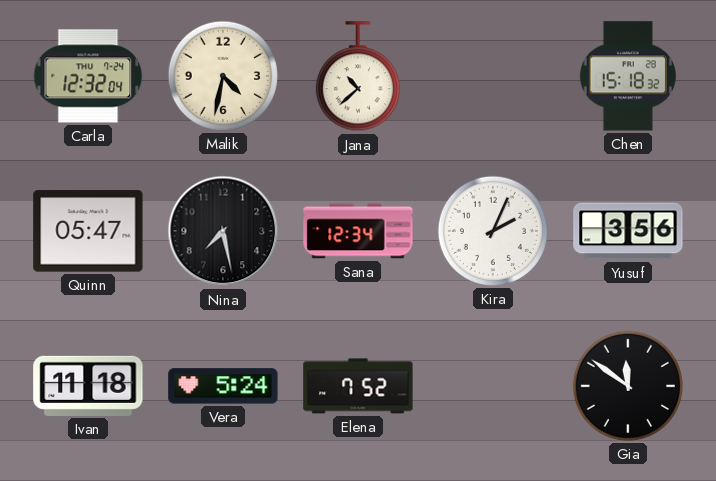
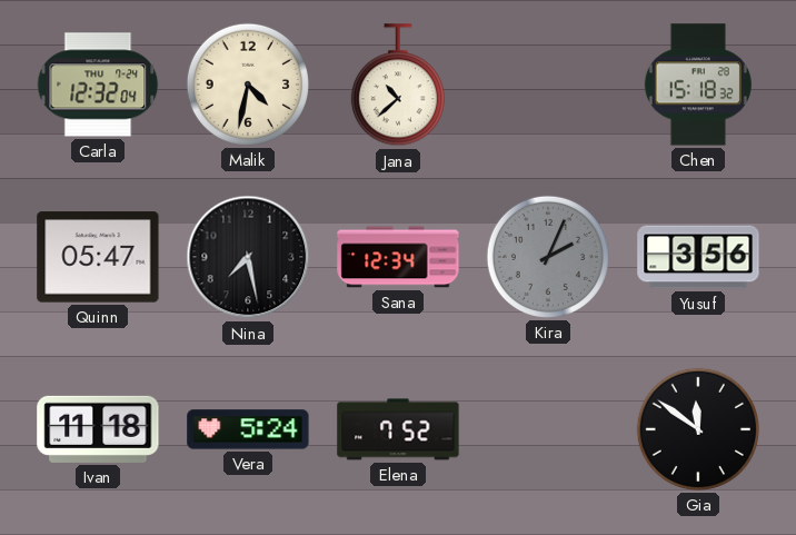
Kira dial: white -> grey
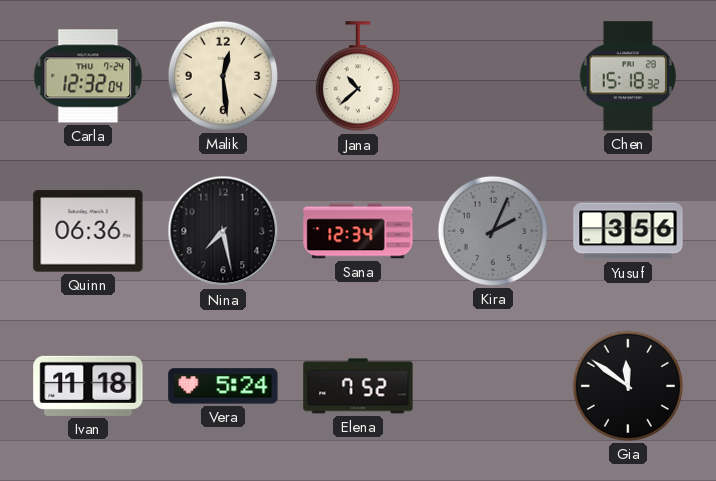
Malik: 4:32 -> 12:29
Quinn: 05:47 -> 06:36
